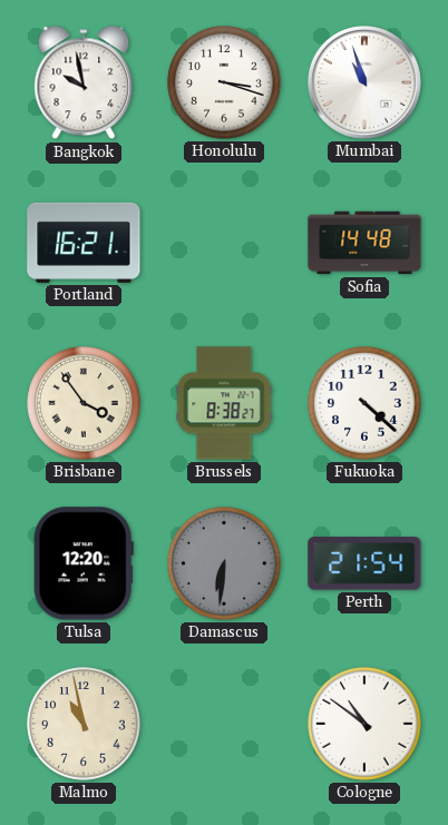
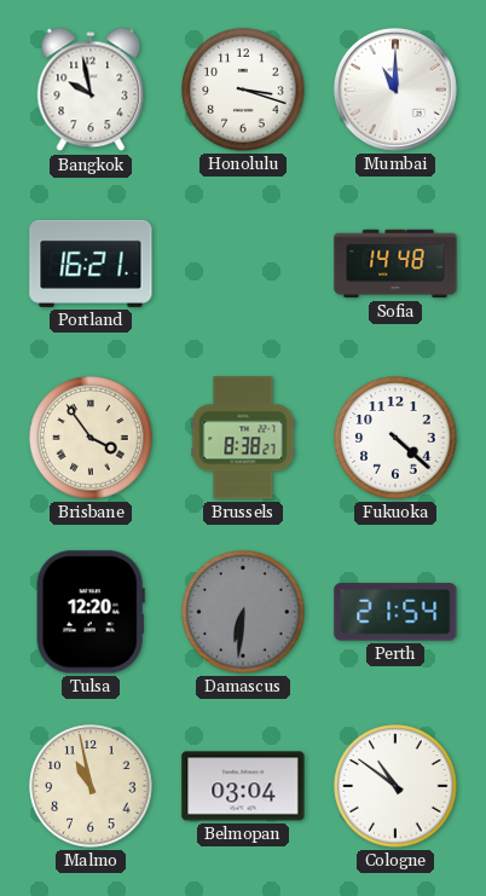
Mumbai: 10:57 -> 11:00
Belmopan: none -> 03:04
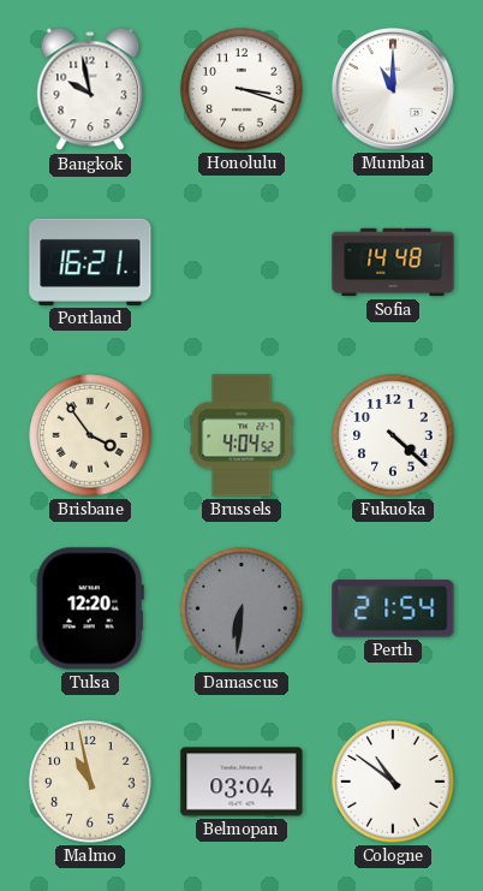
Brussels: 8:38 -> 4:04
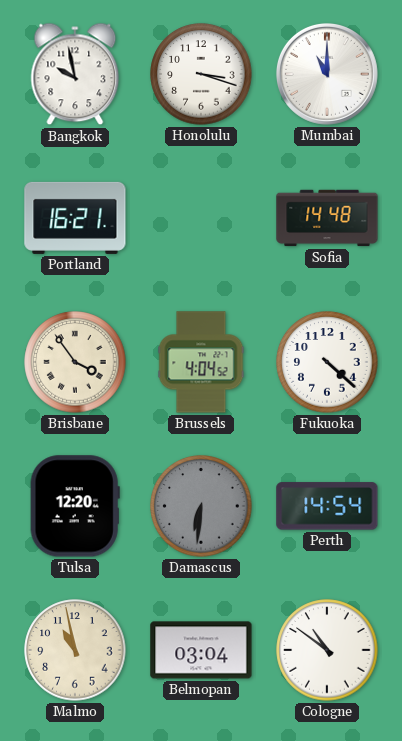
Perth: 21:54 -> 14:54
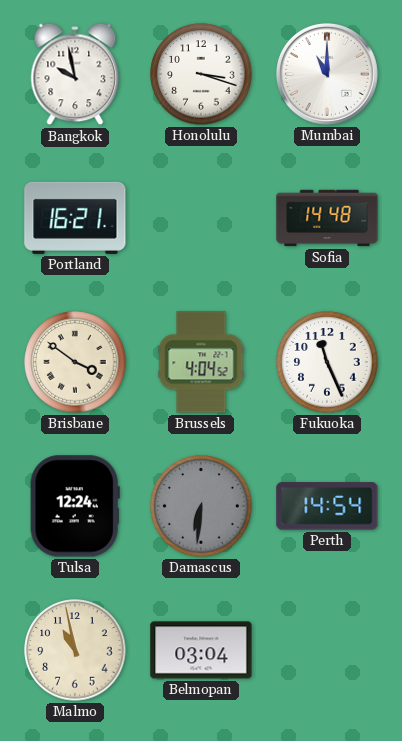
Brisbane: 3:54 -> 3:51
Fukuoka: 4:22 -> 11:26
Tulsa: 12:20 -> 12:24
Cologne: 10:51 -> none
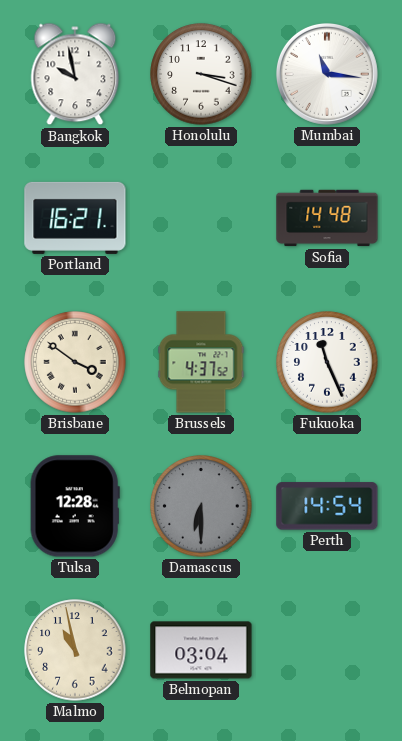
Mumbai: 11:00 -> 11:16
Brussels: 4:04 -> 4:37
Tulsa: 12:24 -> 12:28
Damascus: 6:31 -> 6:30
